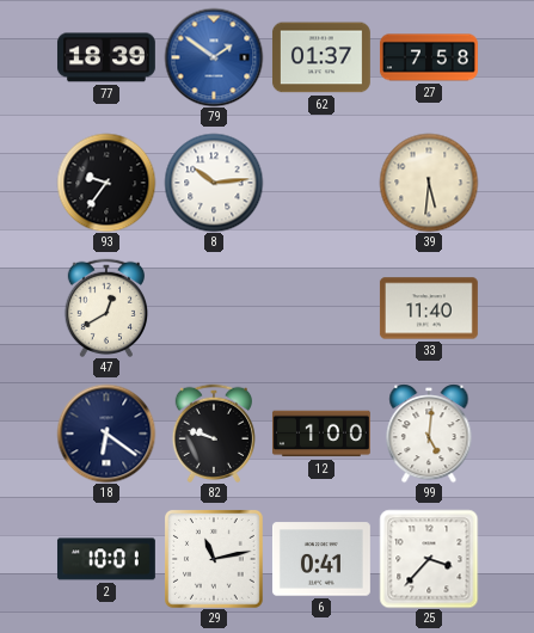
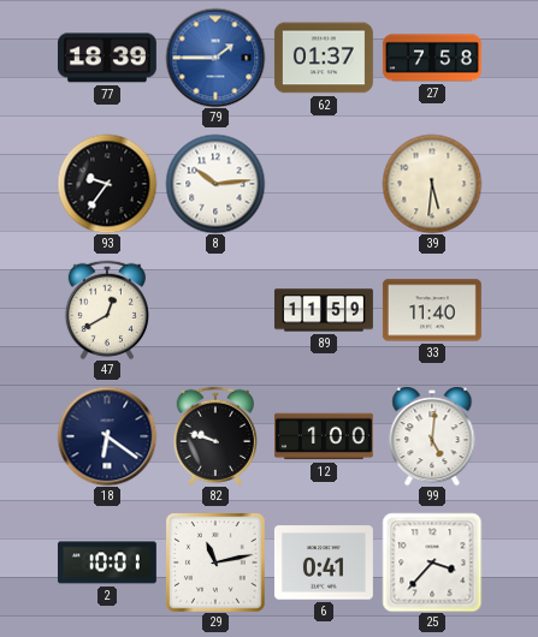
79: 1:51 -> 1:45
89: none -> 11:59
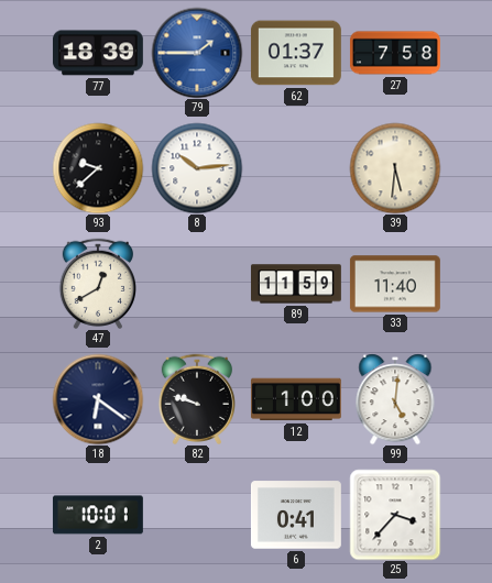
93: 9:36 -> 9:38
29: 11:13 -> none
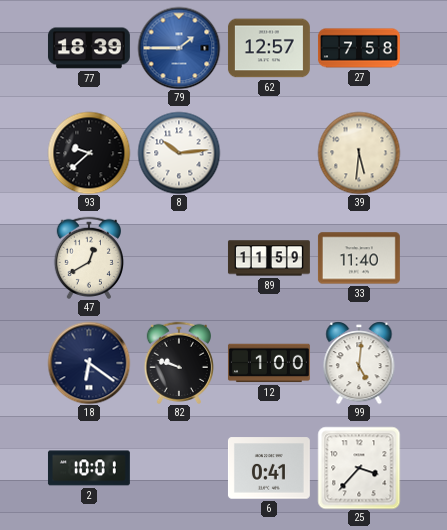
62: 01:37 -> 12:57
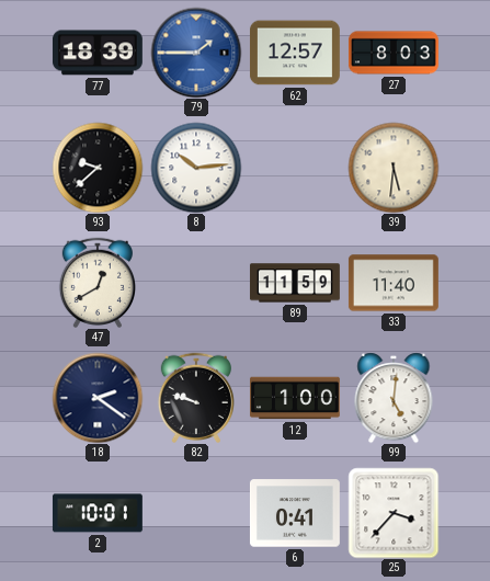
27: 7:58 -> 8:03
18: 6:21 -> 2:21
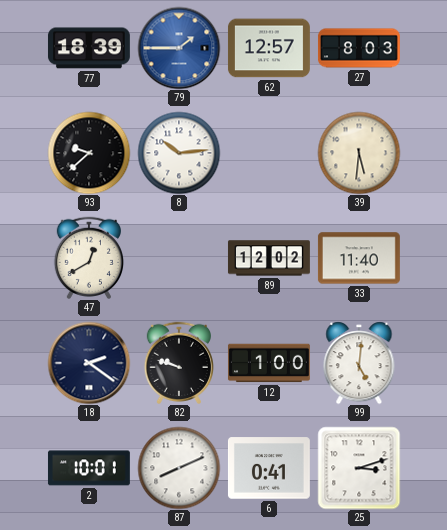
89: 11:59 -> 12:02
87: none -> 8:11
25: 3:37 -> 3:12
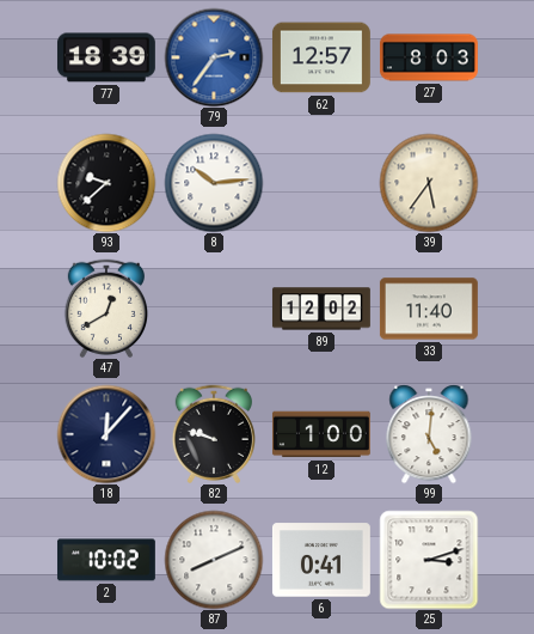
79: 1:45 -> 2:36
39: 5:31 -> 5:36
18: 2:21 -> 12:07
2: 10:01 -> 10:02
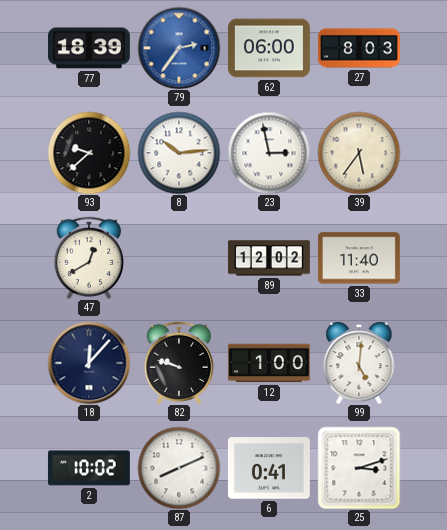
62: 12:57 -> 06:00
23: none -> 2:58
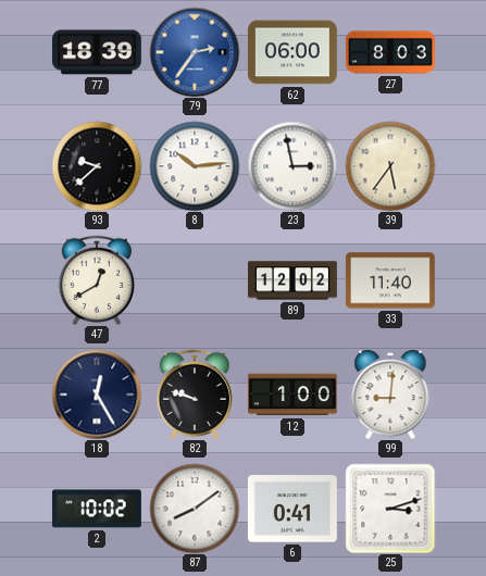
18: 12:07 -> 12:25
99: 5:01 -> 9:01
87: 8:11 -> 8:09
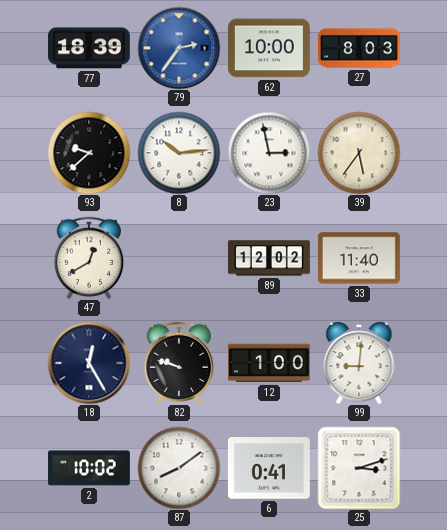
62: 06:00 -> 10:00
